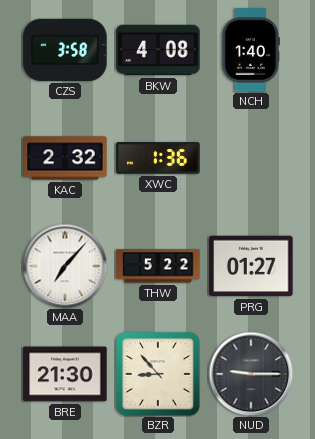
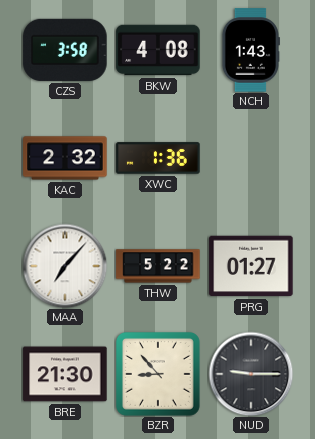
NCH: 1:40 -> 1:43
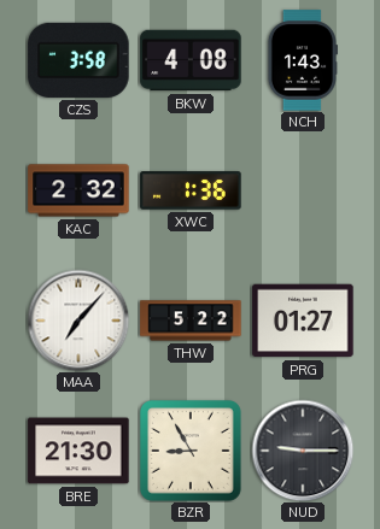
BZR: 8:53 -> 8:55
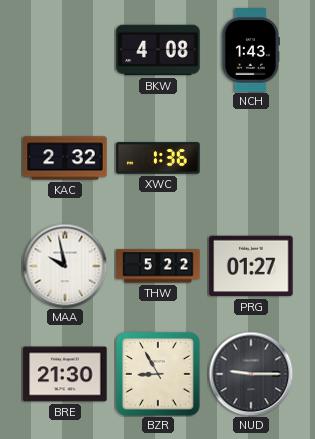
CZS: 3:58 -> none
MAA: 7:07 -> 9:58
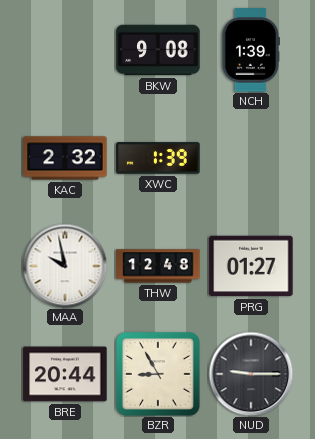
BKW: 4:08 -> 9:08
NCH: 1:43 -> 1:39
XWC: 1:36 -> 1:39
THW: 5:22 -> 12:48
BRE: 21:30 -> 20:44
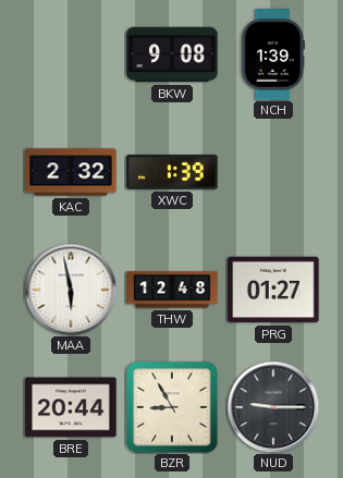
MAA: 9:58 -> 5:58
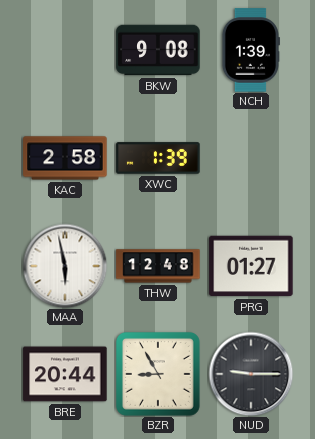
KAC: 2:32 -> 2:58
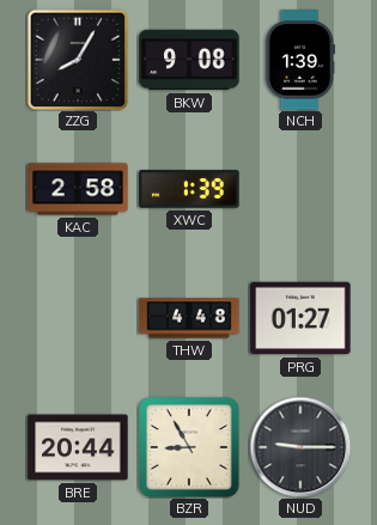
ZZG: none -> 8:05
MAA: 5:58 -> none
THW: 12:48 -> 4:48
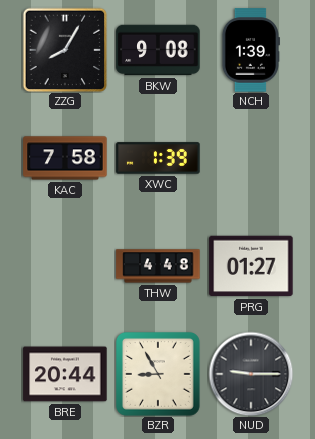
KAC: 2:58 -> 7:58
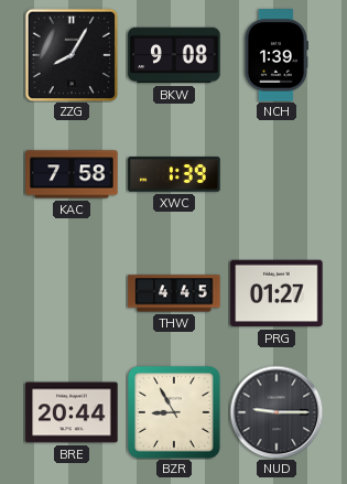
THW: 4:48 -> 4:45
